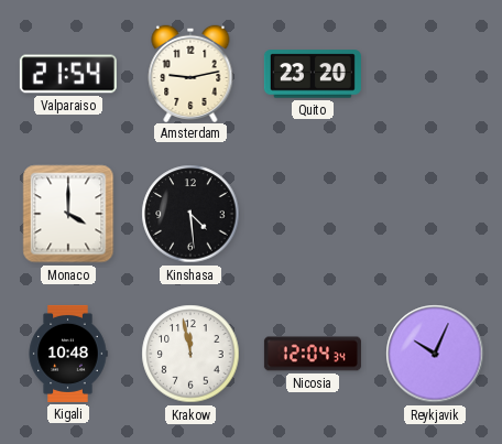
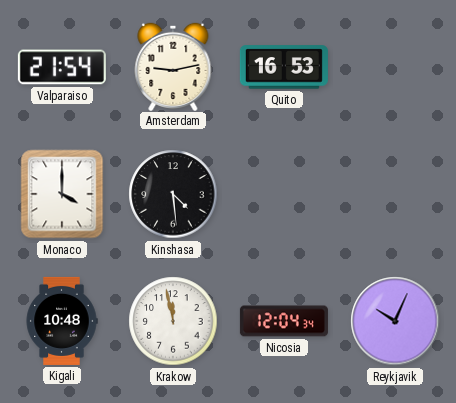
Quito: 23:20 -> 16:53
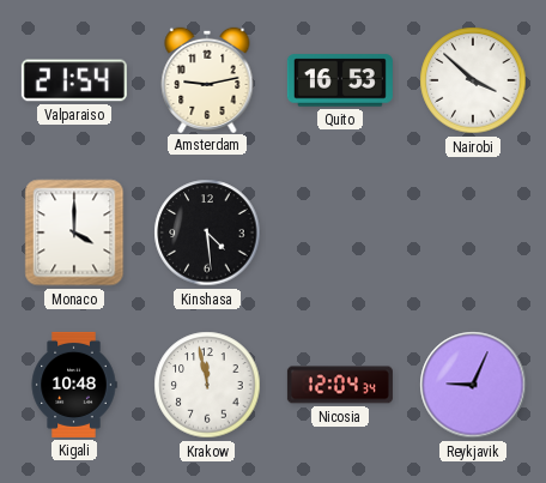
Nairobi: none -> 3:52
Reykjavik: 10:04 -> 9:04
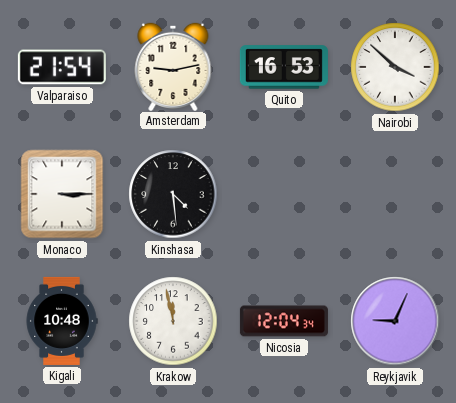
Monaco: 4:00 -> 3:15
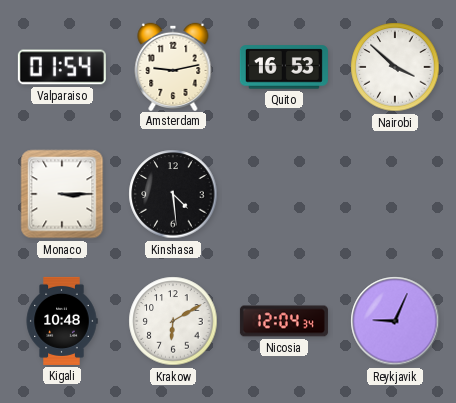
Valparaiso: 21:54 -> 01:54
Krakow: 11:58 -> 6:10
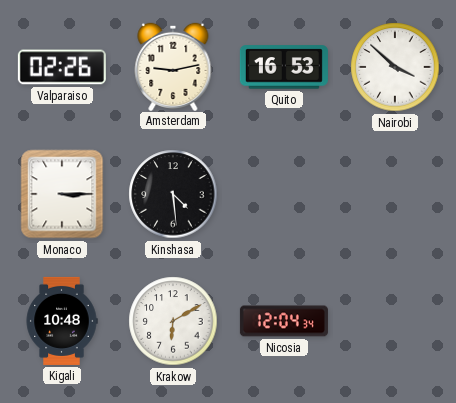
Valparaiso: 01:54 -> 02:26
Reykjavik: 9:04 -> none
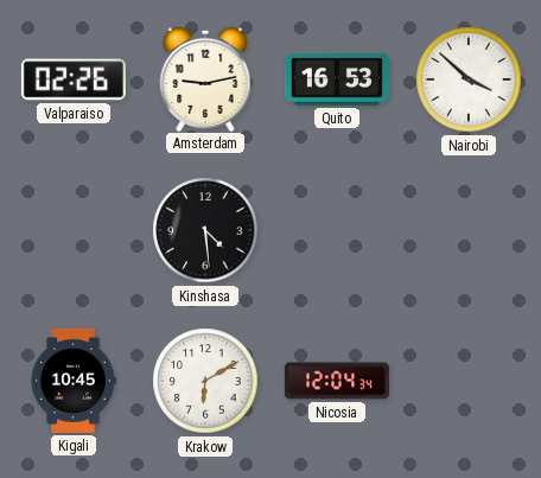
Monaco: 3:15 -> none
Kigali: 10:48 -> 10:45
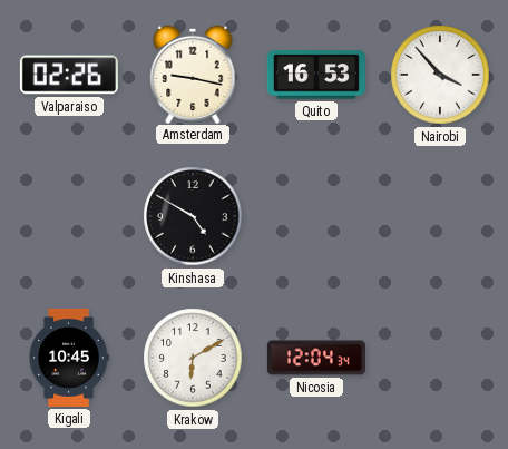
Amsterdam: 9:13 -> 9:17
Nairobi: 3:52 -> 3:53
Kinshasa: 4:29 -> 4:50
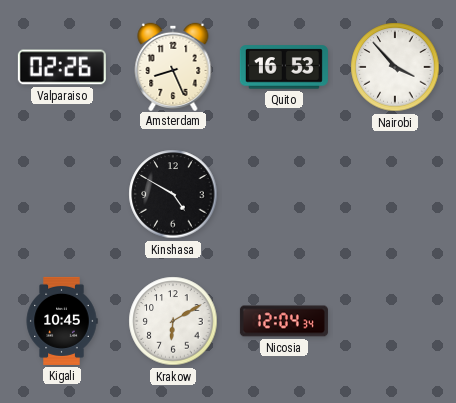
Amsterdam: 9:17 -> 8:26
